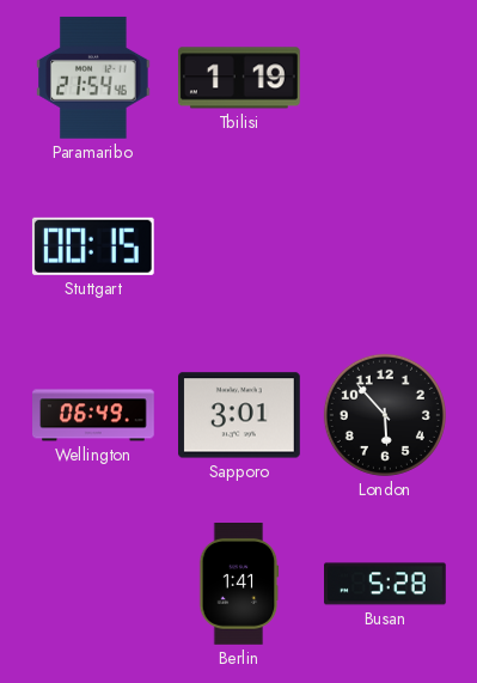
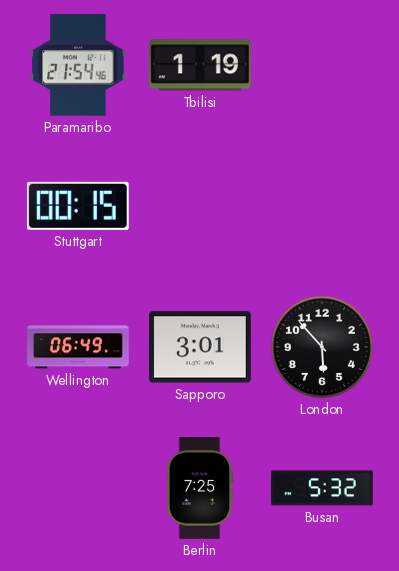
Berlin: 1:41 -> 7:25
Busan: 5:28 -> 5:32
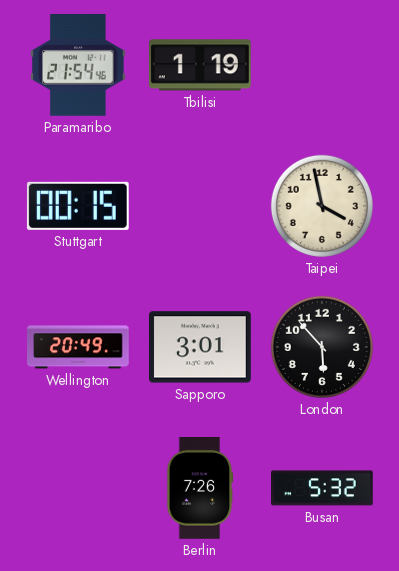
Taipei: none -> 3:58
Wellington: 06:49 -> 20:49
Berlin: 7:25 -> 7:26
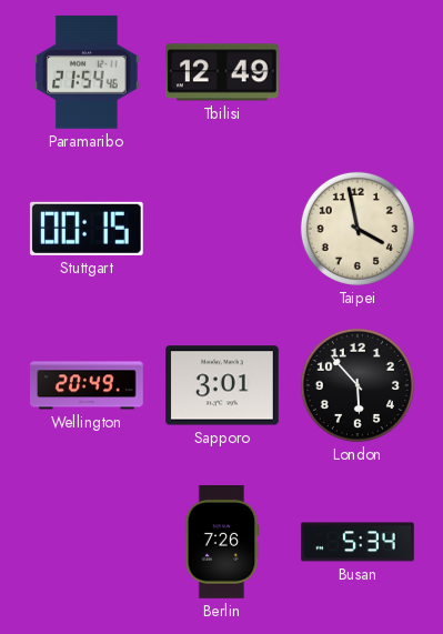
Tbilisi: 1:19 -> 12:49
Busan: 5:32 -> 5:34
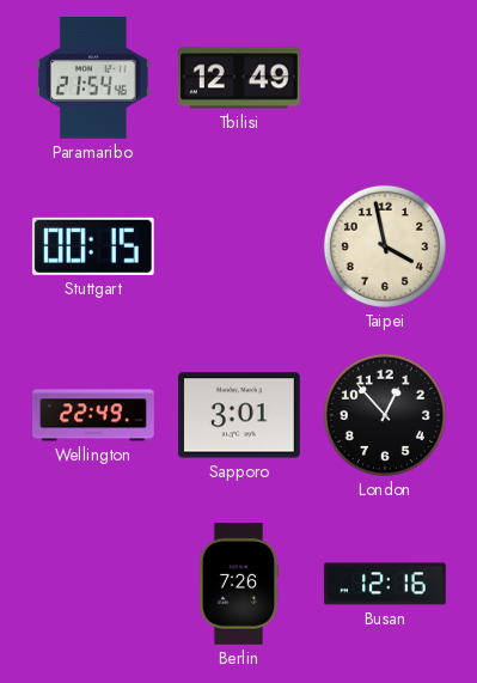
Wellington: 20:49 -> 22:49
London: 5:53 -> 12:53
Busan: 5:34 -> 12:16
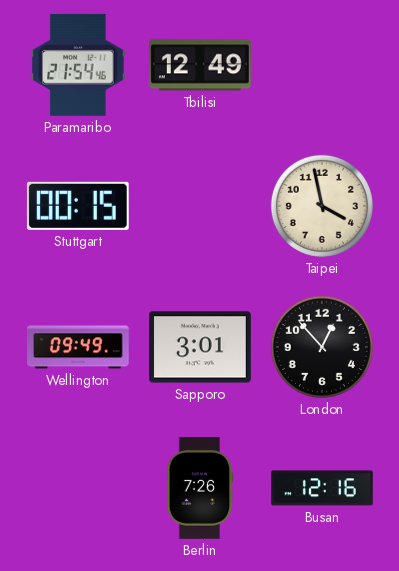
Wellington: 22:49 -> 09:49
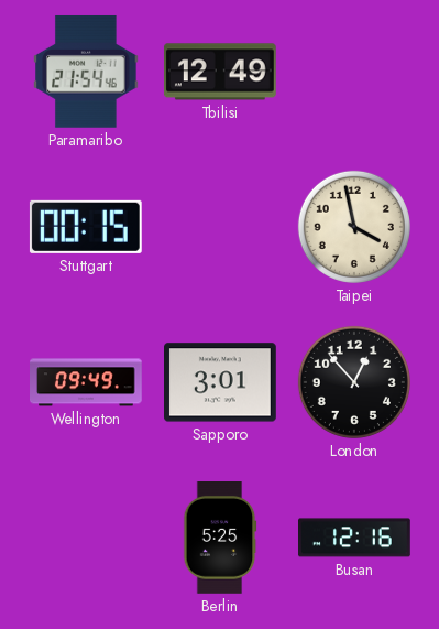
Berlin: 7:26 -> 5:25
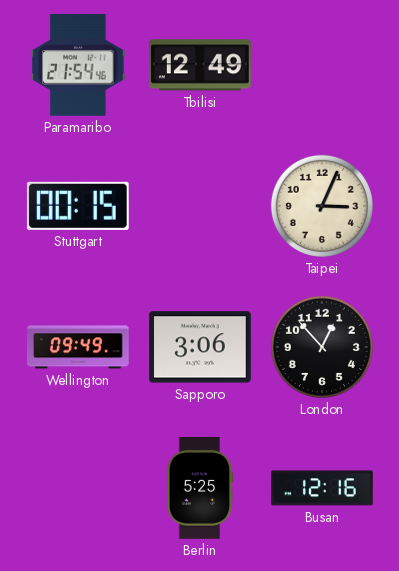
Taipei: 3:58 -> 3:04
Sapporo: 3:01 -> 3:06
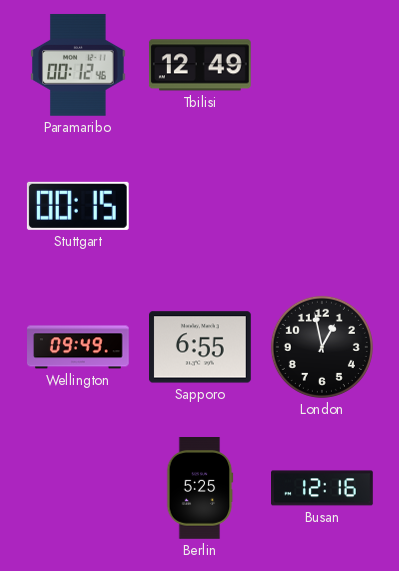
Paramaribo: 21:54 -> 00:12
Taipei: 3:04 -> none
Sapporo: 3:06 -> 6:55
London: 12:53 -> 12:58
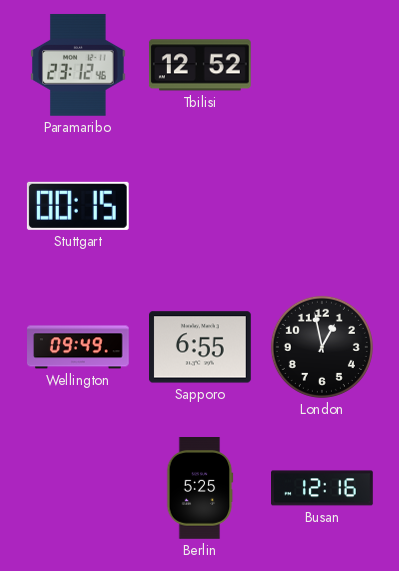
Paramaribo: 00:12 -> 23:12
Tbilisi: 12:49 -> 12:52
